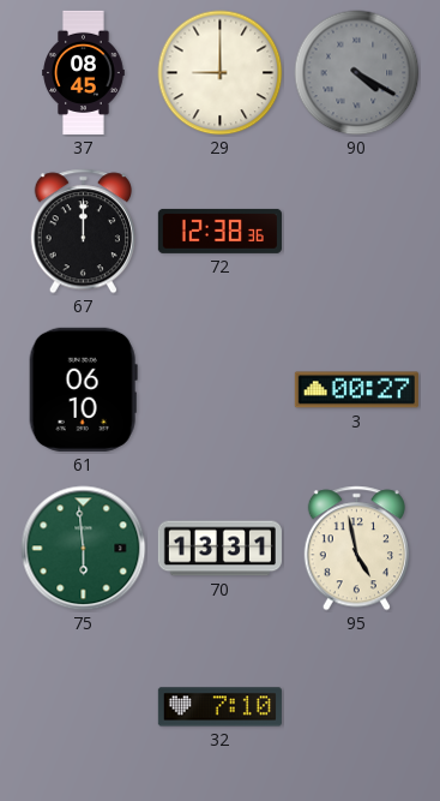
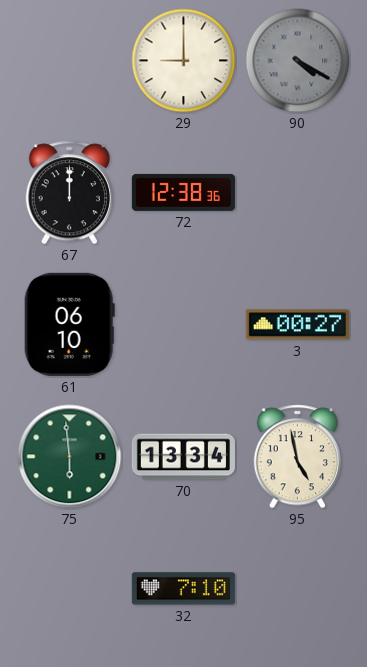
37: 08:45 -> none
70: 13:31 -> 13:34
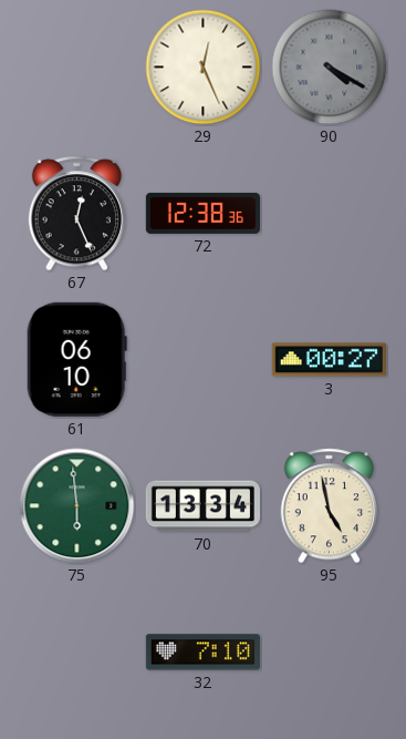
29: 9:00 -> 12:26
67: 12:00 -> 12:26
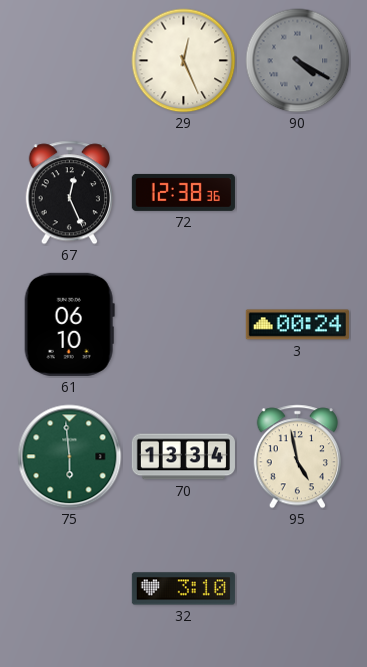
3: 00:27 -> 00:24
32: 7:10 -> 3:10
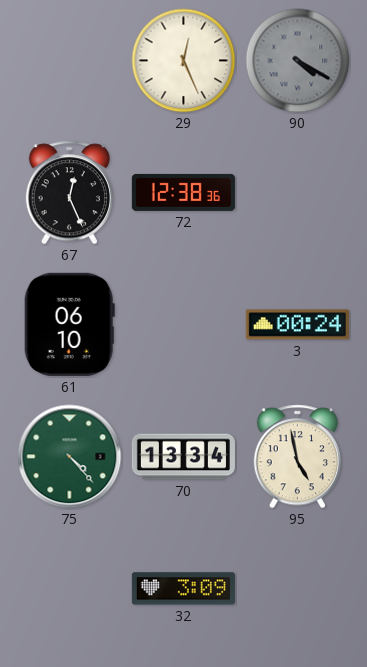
75: 5:59 -> 4:23
32: 3:10 -> 3:09
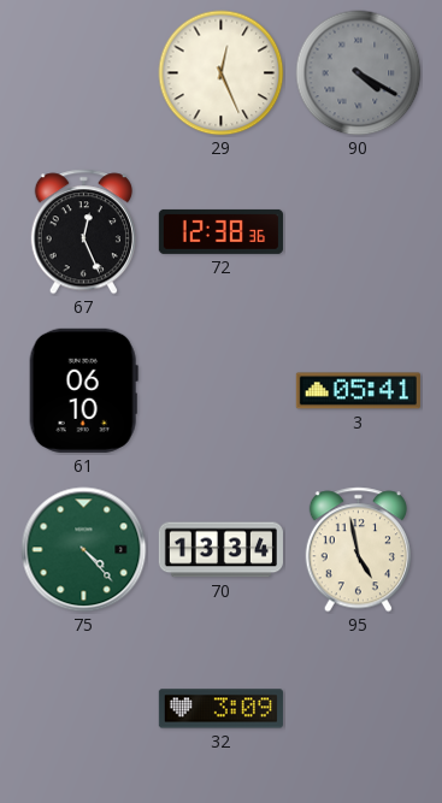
3: 00:24 -> 05:41
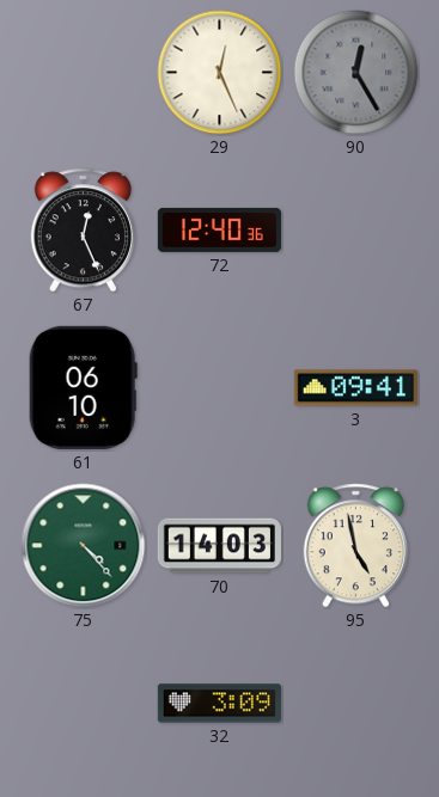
90: 4:20 -> 12:25
72: 12:38 -> 12:40
3: 05:41 -> 09:41
70: 13:34 -> 14:03
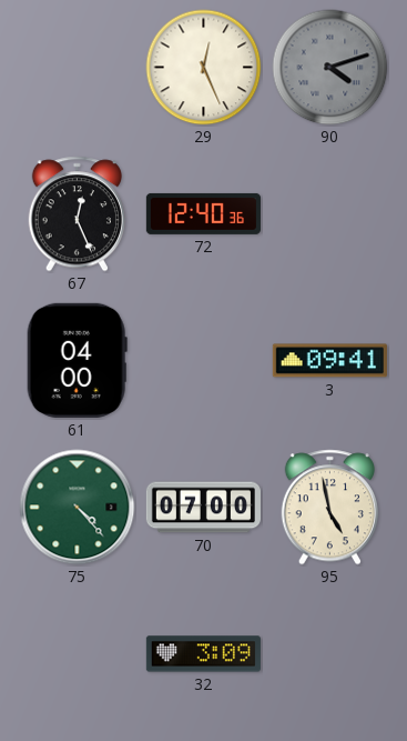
90: 12:25 -> 4:12
61: 06:10 -> 04:00
70: 14:03 -> 07:00
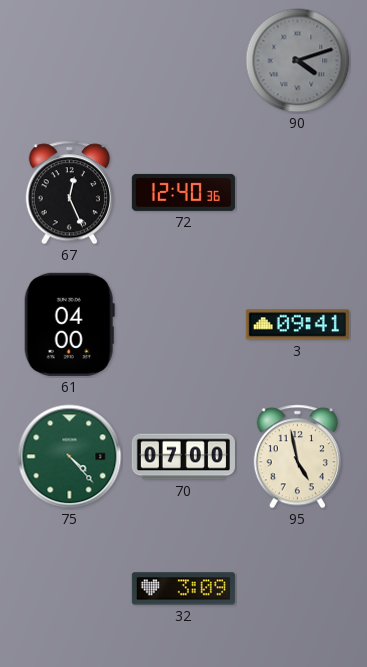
29: 12:26 -> none
